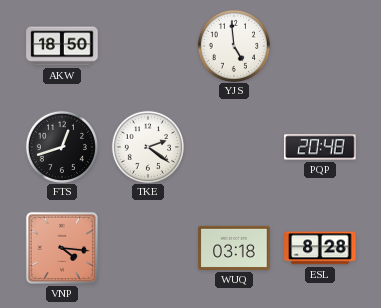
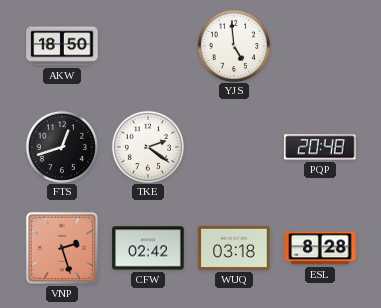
VNP: 4:16 -> 2:27
CFW: none -> 02:42
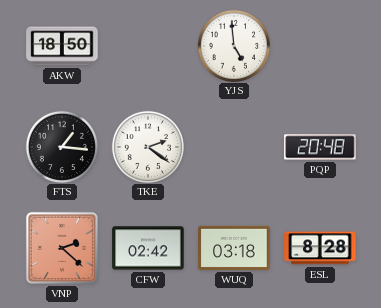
FTS: 12:42 -> 1:16
VNP: 2:27 -> 2:22
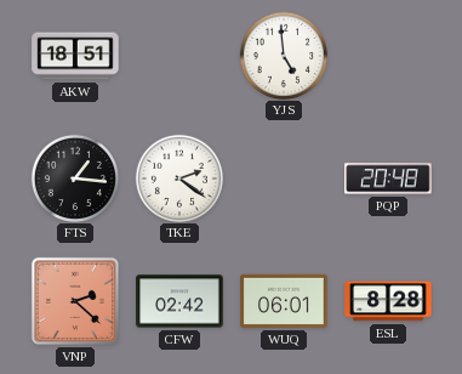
AKW: 18:50 -> 18:51
WUQ: 03:18 -> 06:01
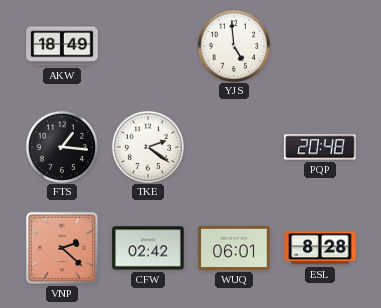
AKW: 18:51 -> 18:49
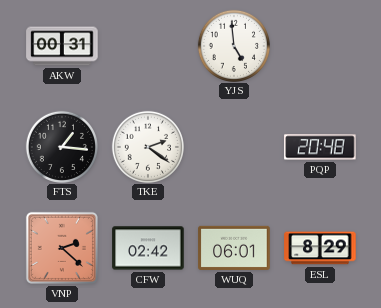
AKW: 18:49 -> 00:31
ESL: 8:28 -> 8:29
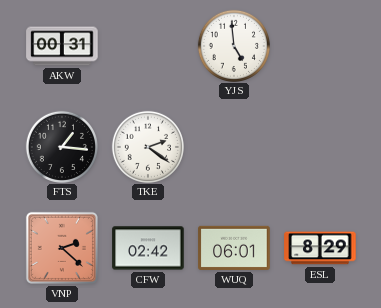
PQP: 20:48 -> none
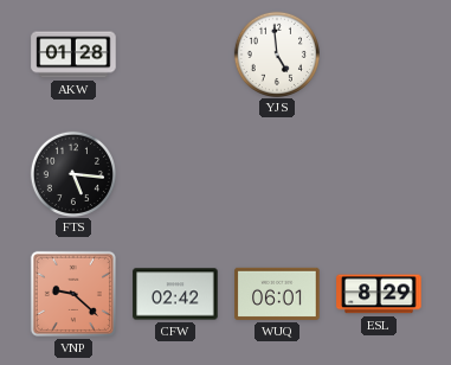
AKW: 00:31 -> 01:28
FTS: 1:16 -> 5:16
TKE: 2:21 -> none
VNP: 2:22 -> 9:22
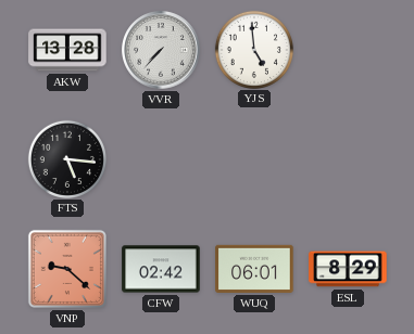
AKW: 01:28 -> 13:28
VVR: none -> 7:37
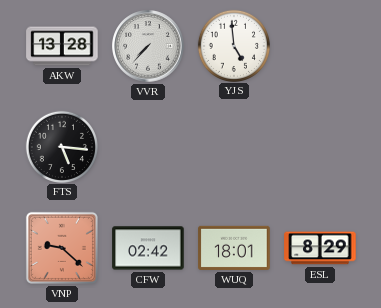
WUQ: 06:01 -> 18:01
